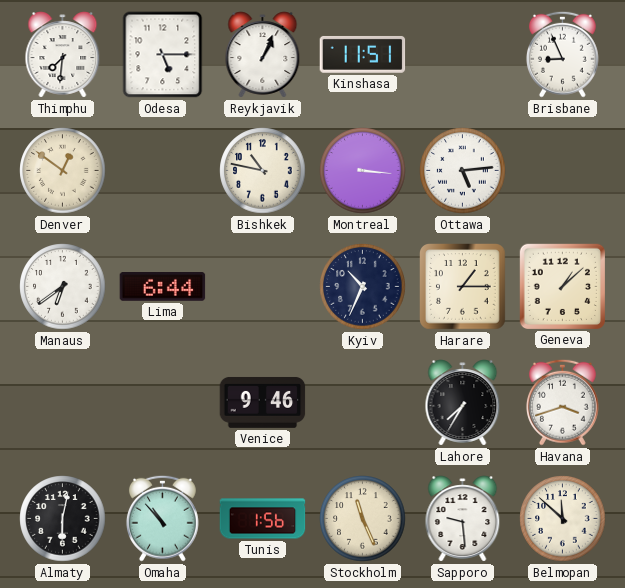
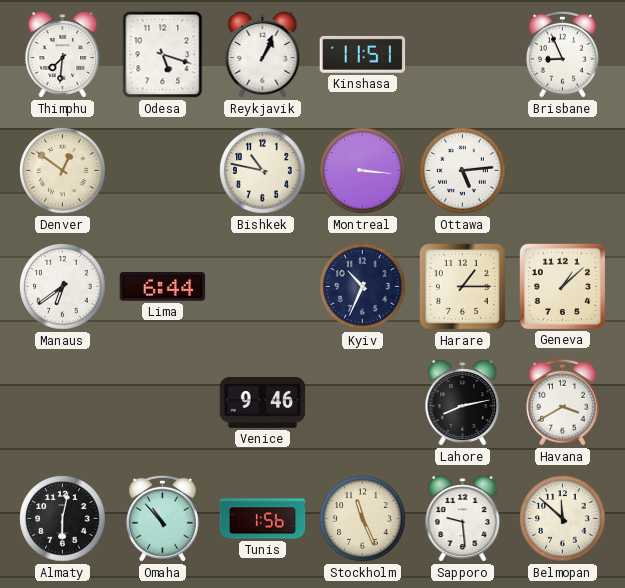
Odesa: 5:15 -> 5:18
Lahore: 7:35 -> 8:13
Havana: 3:42 -> 3:40
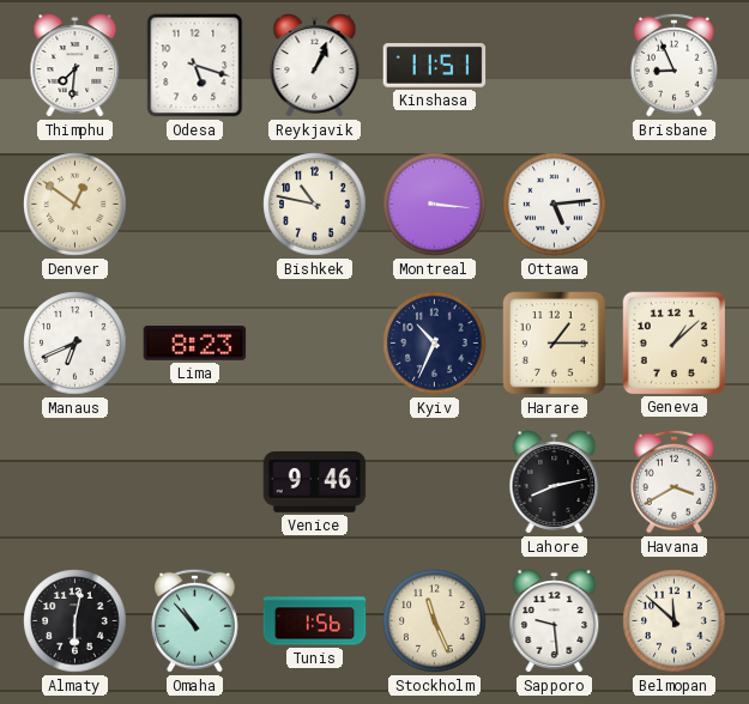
Manaus: 6:39 -> 6:41
Lima: 6:44 -> 8:23
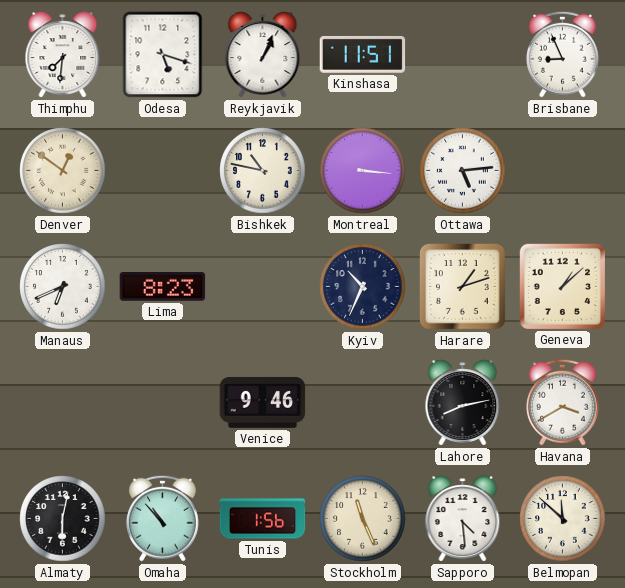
Harare: 1:15 -> 1:12
Sapporo: 9:29 -> 4:29
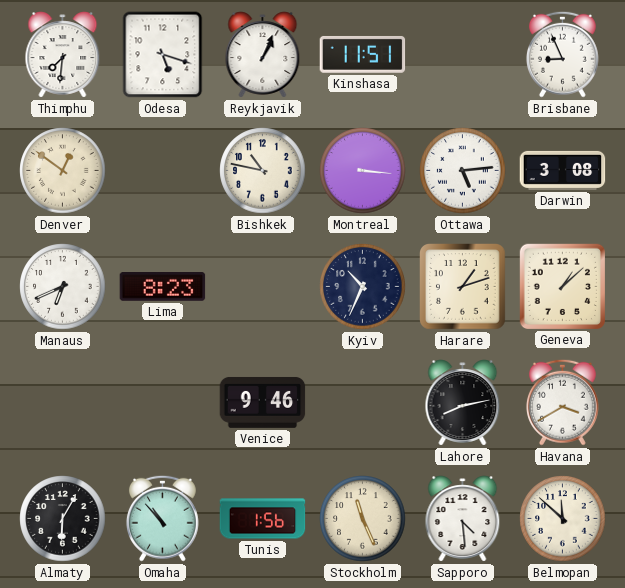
Darwin: none -> 3:08
Almaty: 6:02 -> 6:05
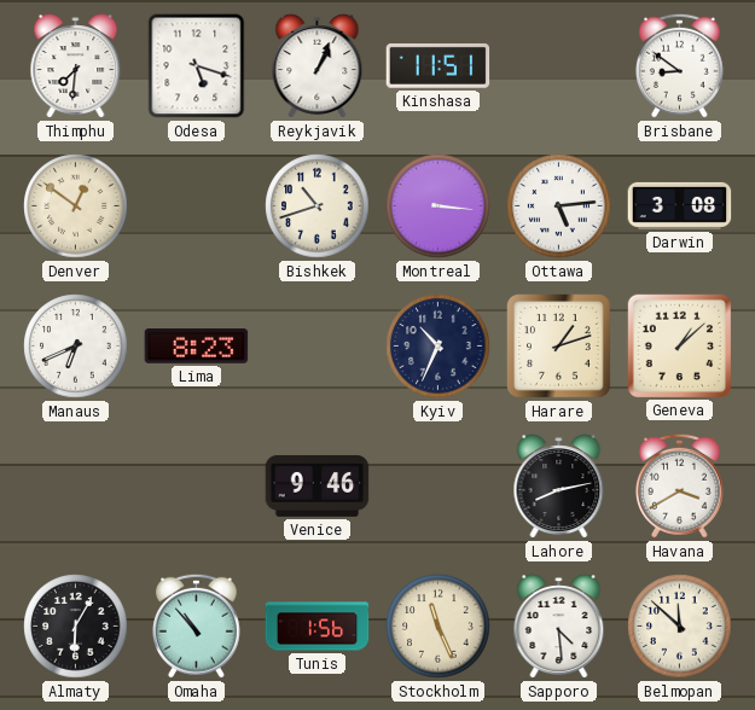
Brisbane: 8:56 -> 8:51
Bishkek: 10:47 -> 10:42
